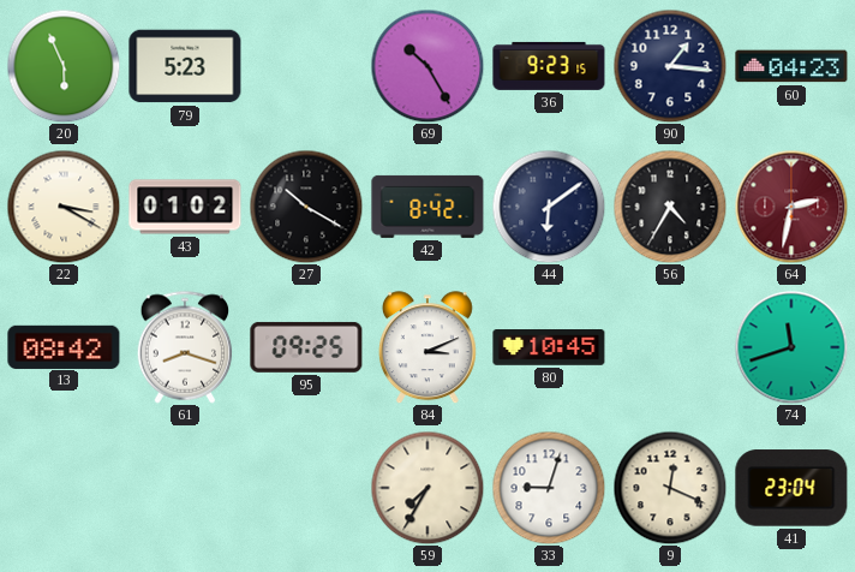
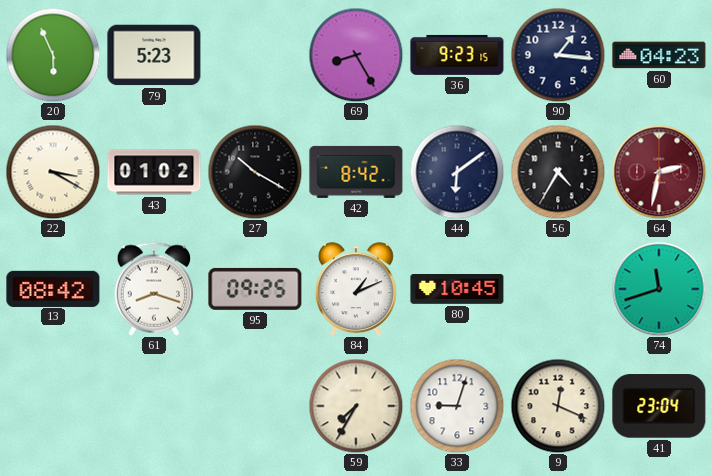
69: 10:25 -> 8:25
84: 3:11 -> 1:11
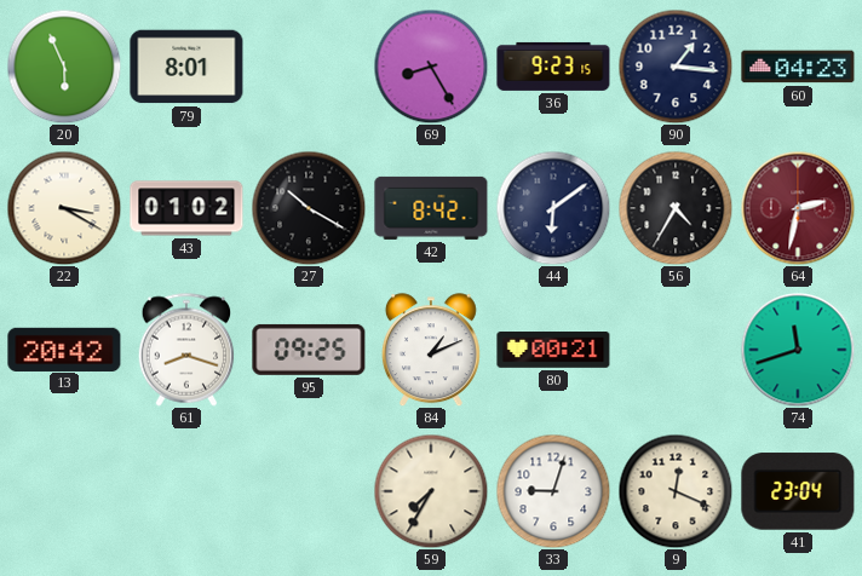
79: 5:23 -> 8:01
13: 08:42 -> 20:42
80: 10:45 -> 00:21
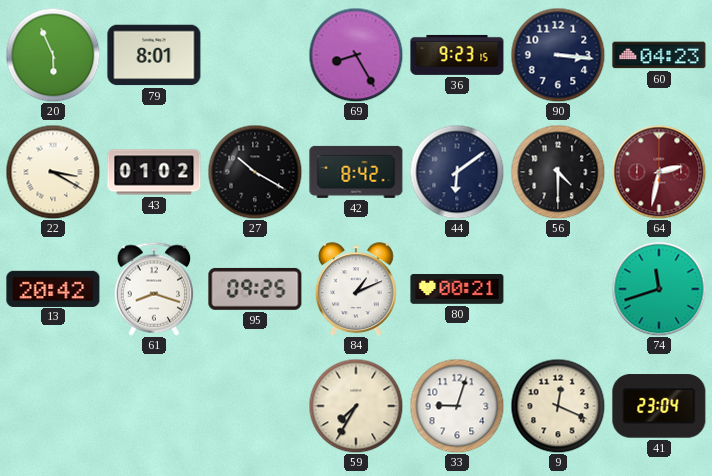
90: 1:16 -> 3:16
56: 4:35 -> 4:30
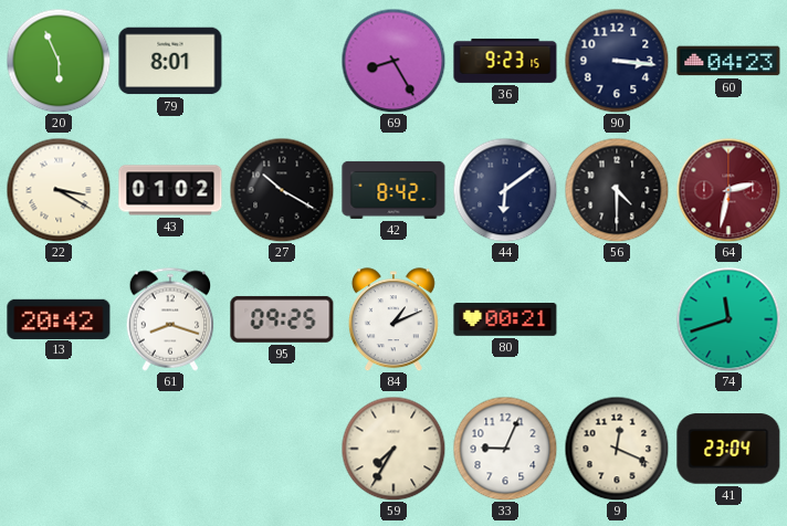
33: 9:03 -> 9:04
